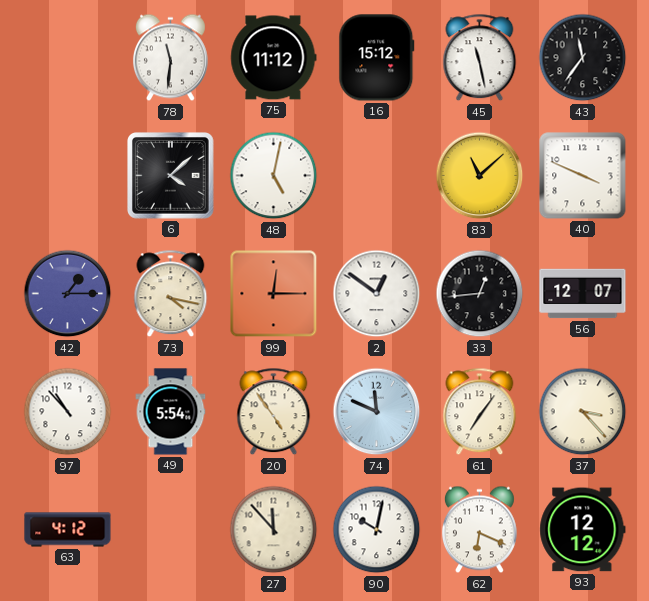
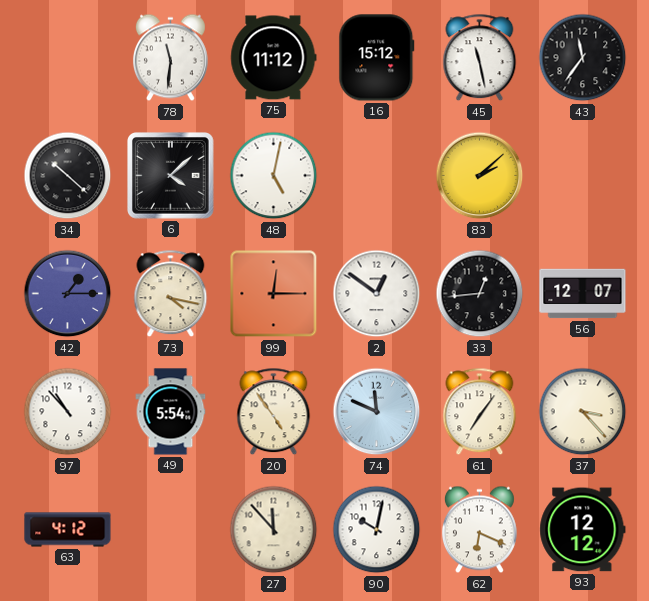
34: none -> 10:22
83: 11:08 -> 2:08
40: 3:49 -> none
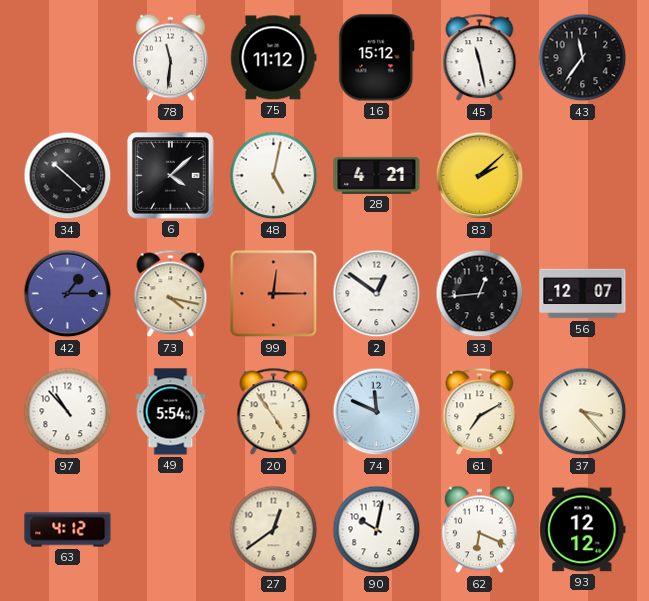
28: none -> 4:21
61: 7:06 -> 7:10
27: 11:53 -> 12:39
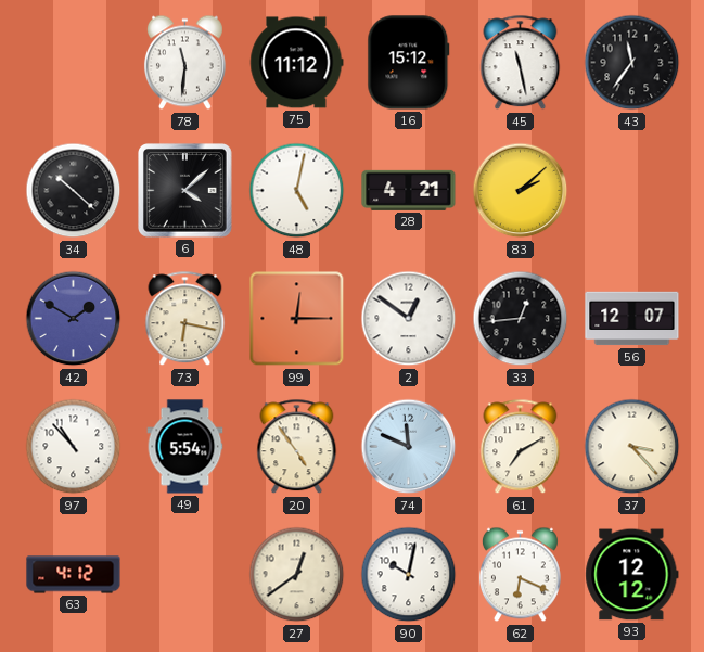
42: 1:15 -> 1:50
73: 4:17 -> 6:17
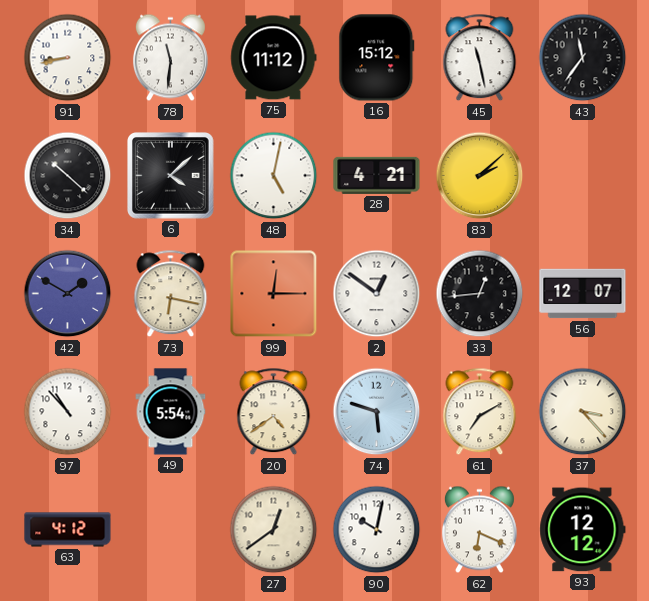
91: none -> 8:43
20: 4:54 -> 4:39
74: 11:49 -> 5:48
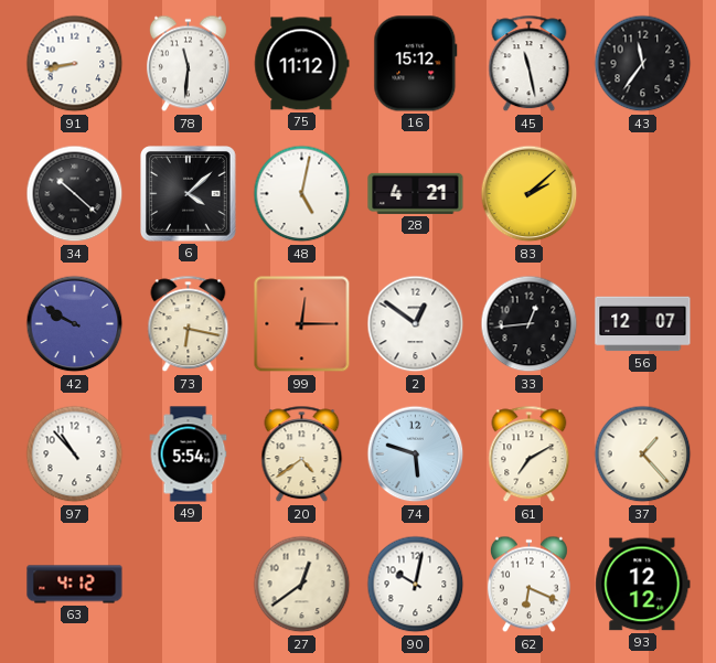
42: 1:50 -> 9:50
37: 3:23 -> 1:23
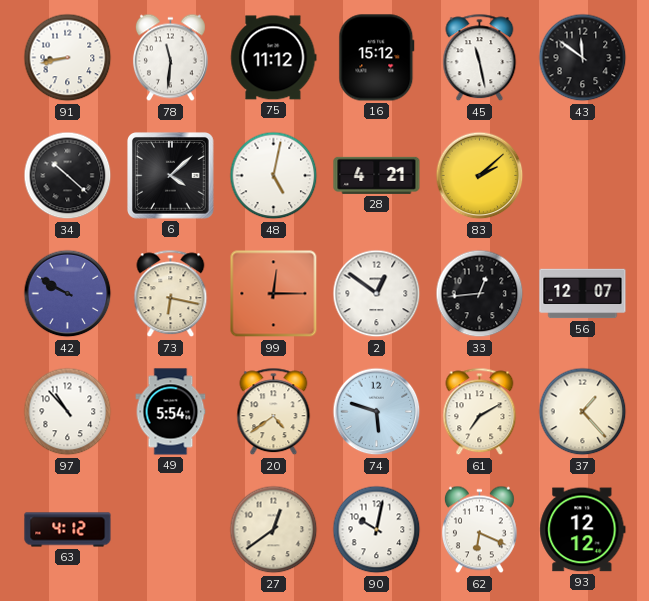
43: 11:36 -> 11:51
